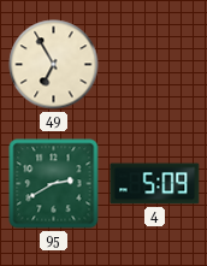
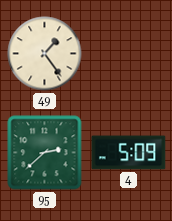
49: 6:55 -> 1:24
95: 2:40 -> 2:38
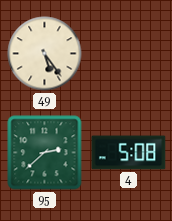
49: 1:24 -> 5:24
4: 5:09 -> 5:08
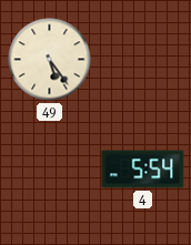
95: 2:38 -> none
4: 5:08 -> 5:54
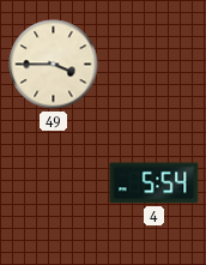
49: 5:24 -> 3:45
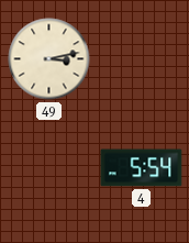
49: 3:45 -> 3:13
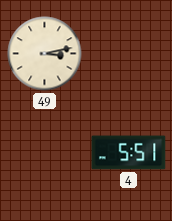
4: 5:54 -> 5:51
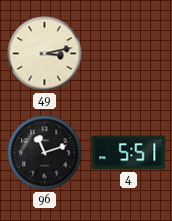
96: none -> 11:12
